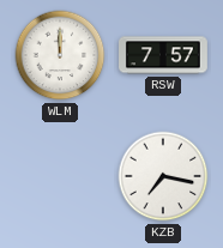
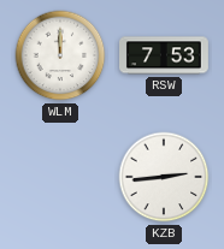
RSW: 7:57 -> 7:53
KZB: 7:17 -> 2:44
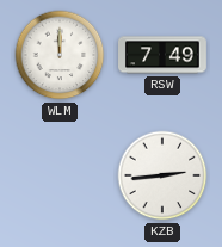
RSW: 7:53 -> 7:49
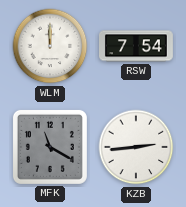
RSW: 7:49 -> 7:54
MFK: none -> 11:20
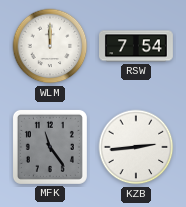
MFK: 11:20 -> 11:24
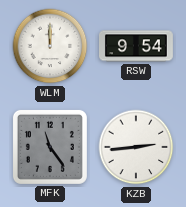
RSW: 7:54 -> 9:54
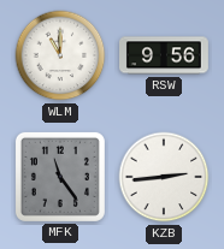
WLM: 12:00 -> 11:00
RSW: 9:54 -> 9:56
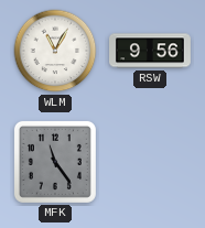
WLM: 11:00 -> 11:05
KZB: 2:44 -> none
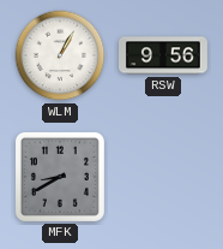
WLM: 11:05 -> 1:05
MFK: 11:24 -> 8:40
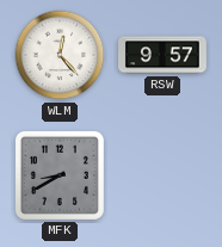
WLM: 1:05 -> 12:23
RSW: 9:56 -> 9:57
